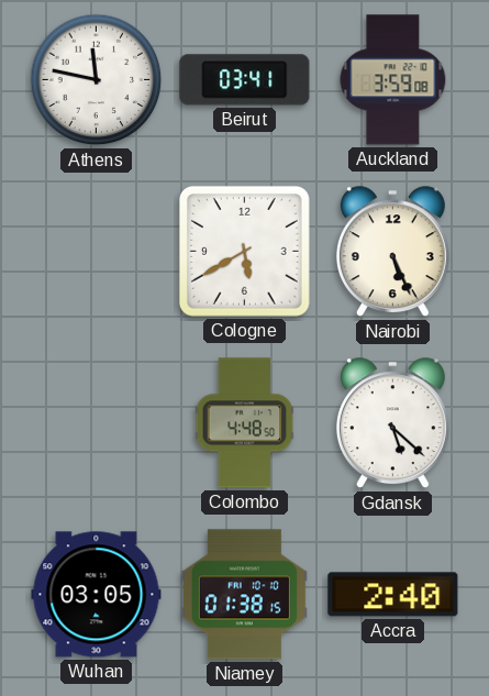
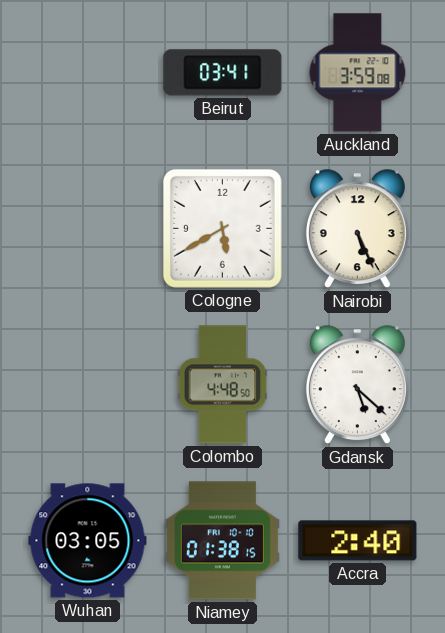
Athens: 11:47 -> none
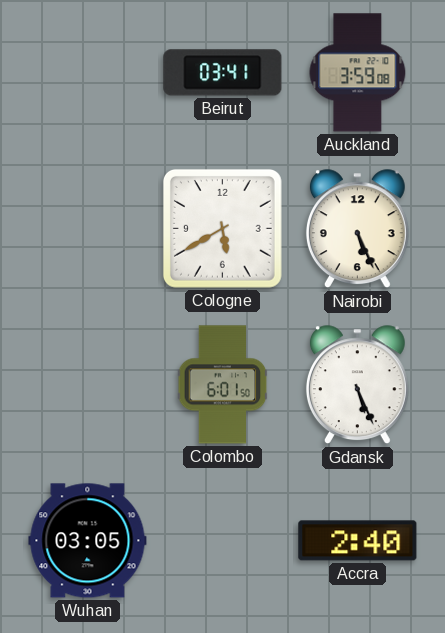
Colombo: 4:48 -> 6:01
Gdansk: 5:22 -> 5:26
Niamey: 01:38 -> none
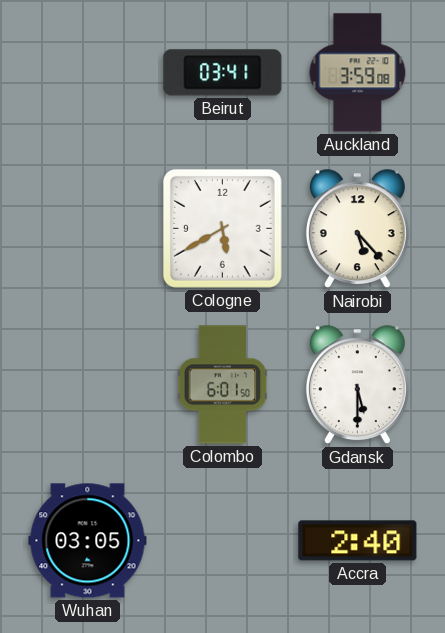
Nairobi: 5:26 -> 5:23
Gdansk: 5:26 -> 5:30
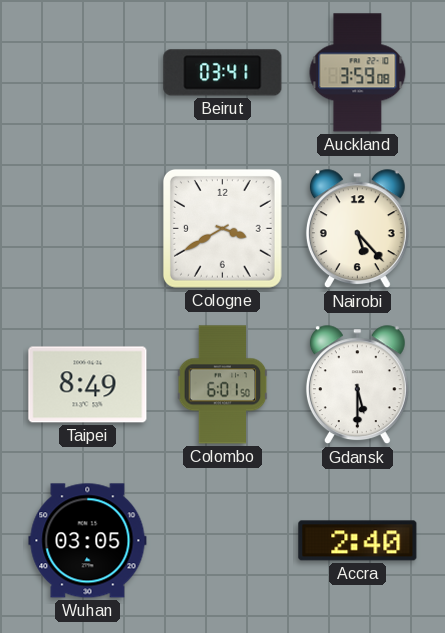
Cologne: 5:40 -> 3:40
Taipei: none -> 8:49
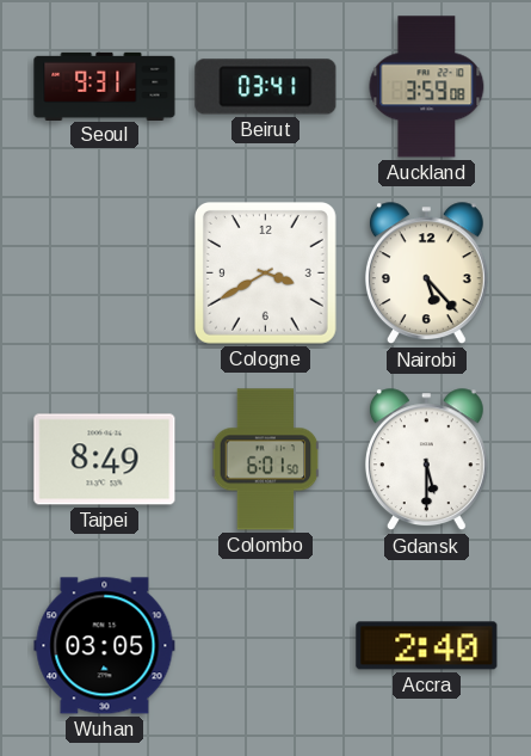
Seoul: none -> 9:31
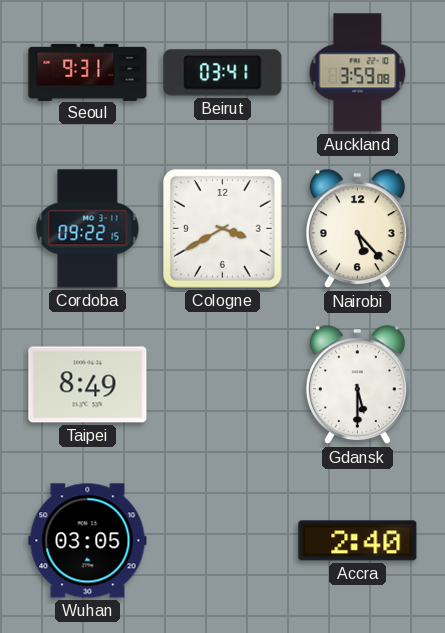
Cordoba: none -> 09:22
Colombo: 6:01 -> none
